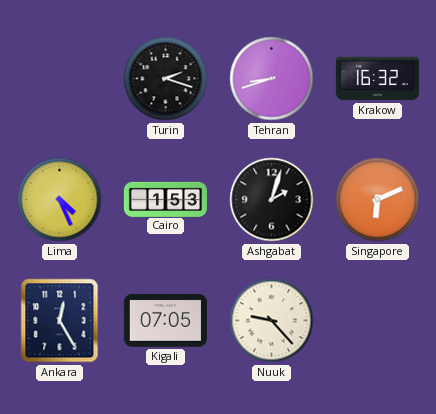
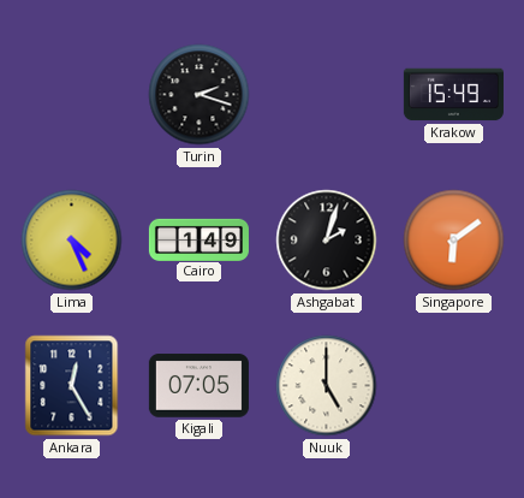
Tehran: 8:42 -> none
Krakow: 16:32 -> 15:49
Cairo: 1:53 -> 1:49
Singapore: 6:11 -> 6:09
Nuuk: 9:23 -> 5:00
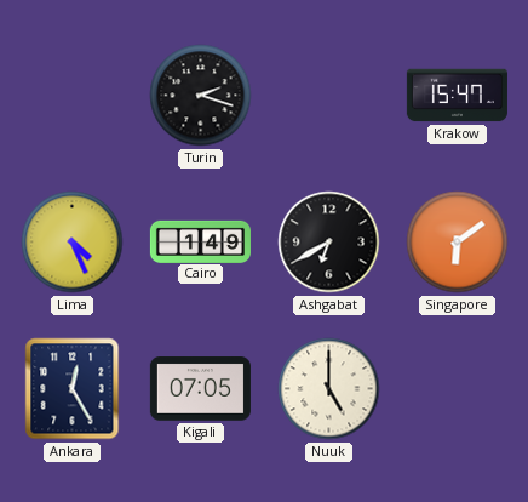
Krakow: 15:49 -> 15:47
Ashgabat: 2:03 -> 6:40
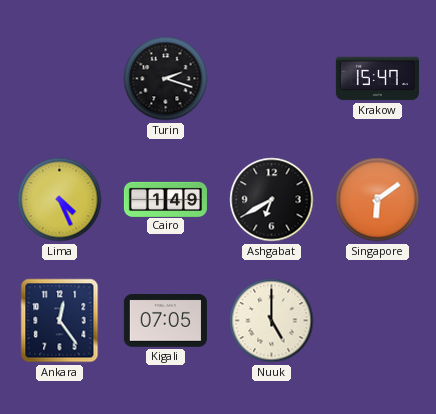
Ankara: 12:25 -> 12:24
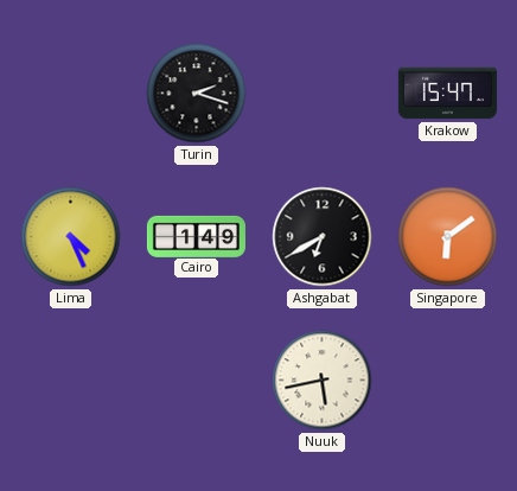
Ankara: 12:24 -> none
Kigali: 07:05 -> none
Nuuk: 5:00 -> 5:43
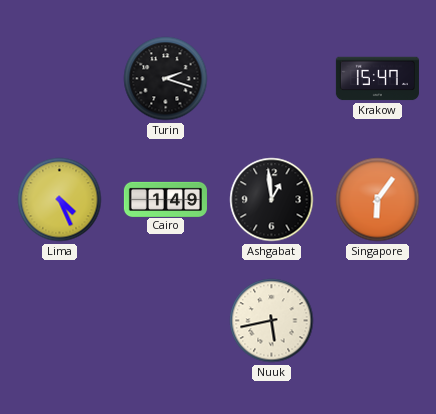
Ashgabat: 6:40 -> 12:59
Singapore: 6:09 -> 6:06
